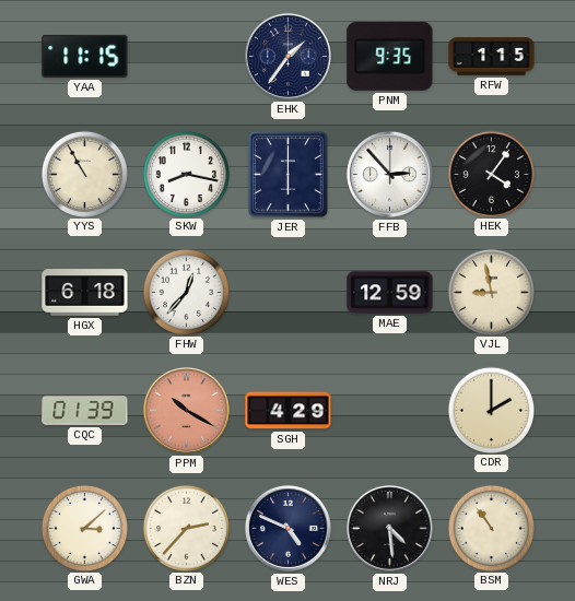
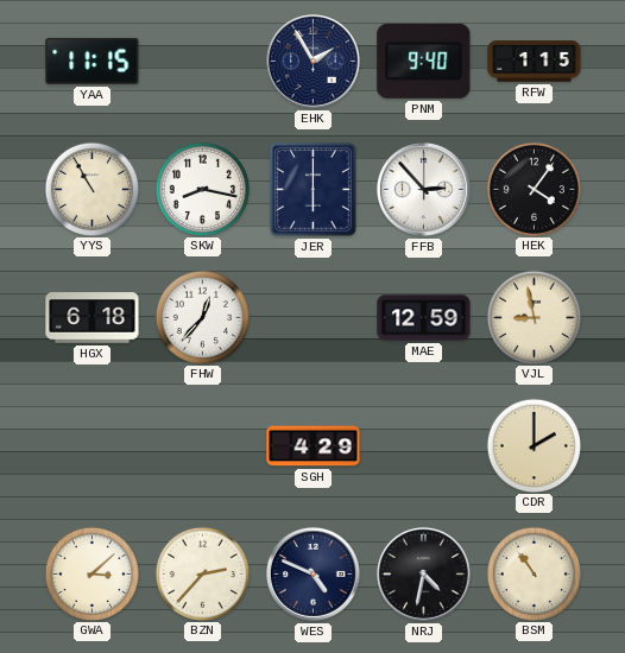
EHK: 1:36 -> 1:55
PNM: 9:35 -> 9:40
CQC: 01:39 -> none
PPM: 10:20 -> none
NRJ: 4:29 -> 4:32
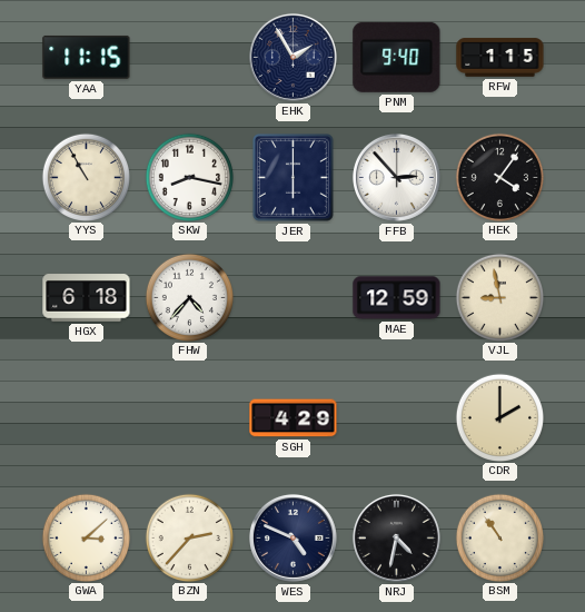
FHW: 12:37 -> 4:37
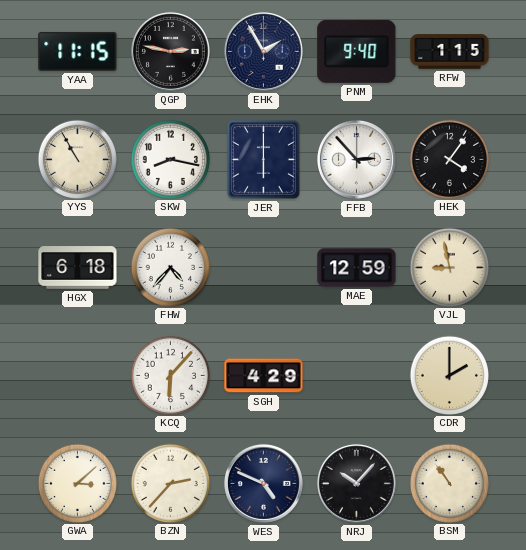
QGP: none -> 2:47
KCQ: none -> 6:07
NRJ: 4:32 -> 10:07
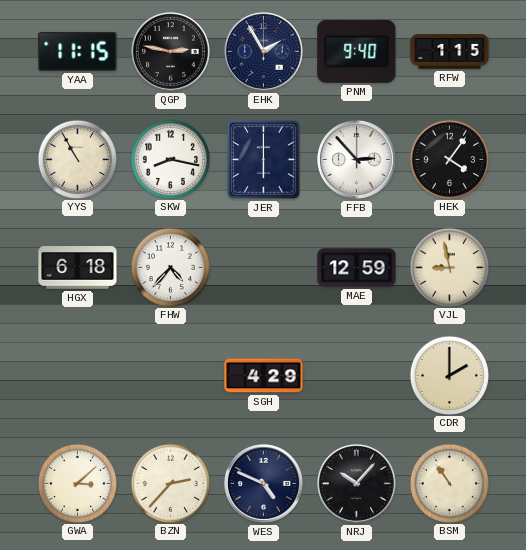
KCQ: 6:07 -> none
